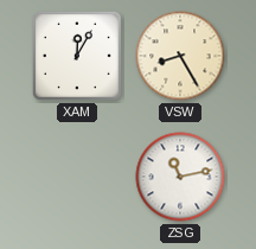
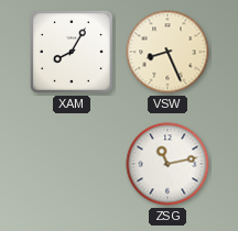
XAM: 12:05 -> 8:05
VSW: 8:25 -> 8:26
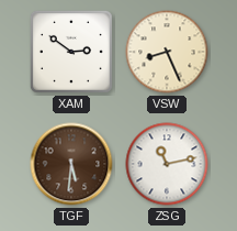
XAM: 8:05 -> 2:51
TGF: none -> 5:31
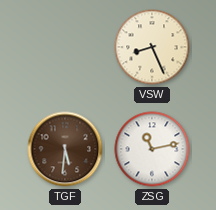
XAM: 2:51 -> none
